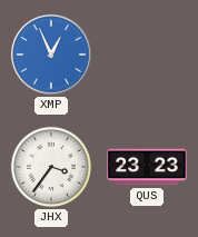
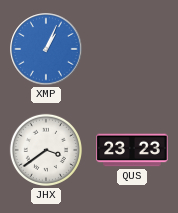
XMP: 12:56 -> 1:04
JHX: 3:36 -> 3:39
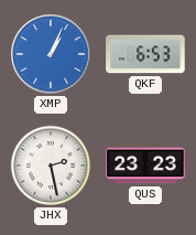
QKF: none -> 6:53
JHX: 3:39 -> 2:28
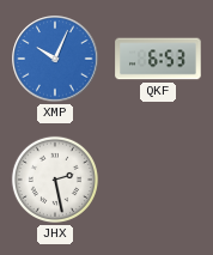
XMP: 1:04 -> 10:04
QUS: 23:23 -> none
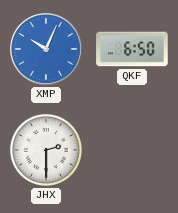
QKF: 6:53 -> 6:50
JHX: 2:28 -> 2:30
